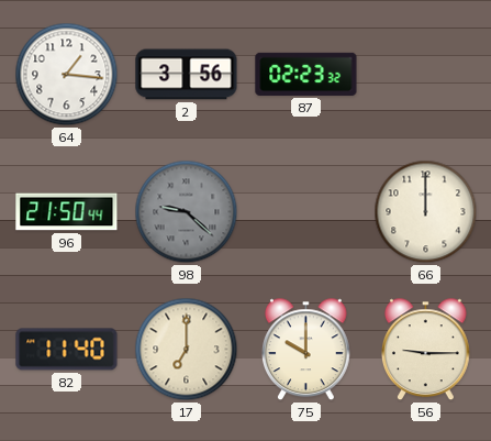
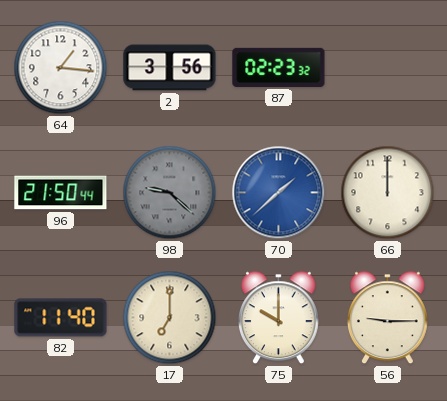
70: none -> 1:38
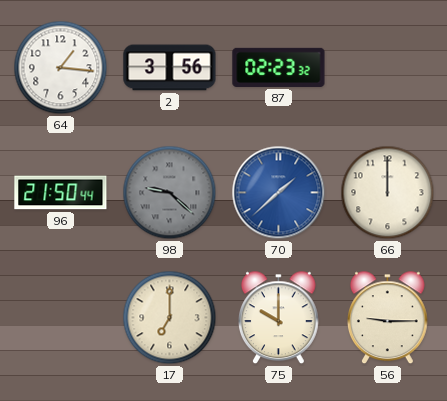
82: 11:40 -> none
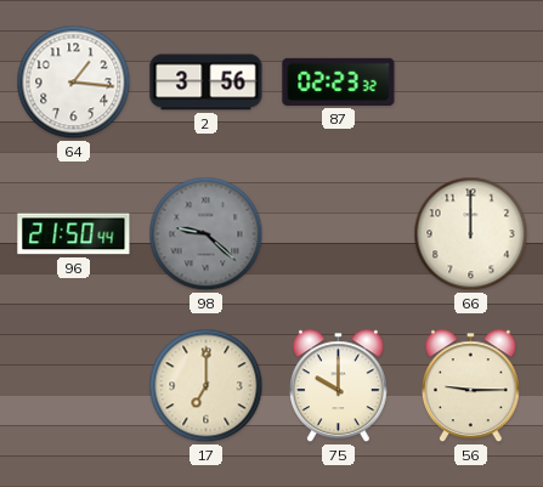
70: 1:38 -> none
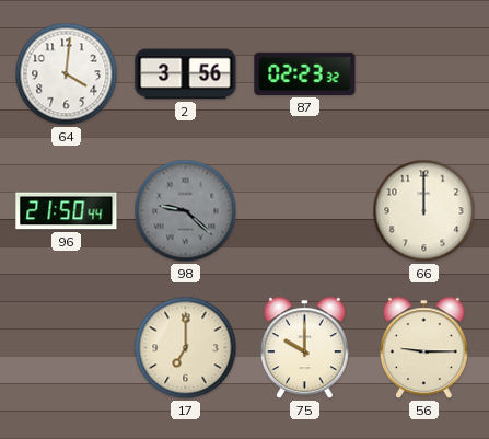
64: 1:16 -> 4:01
